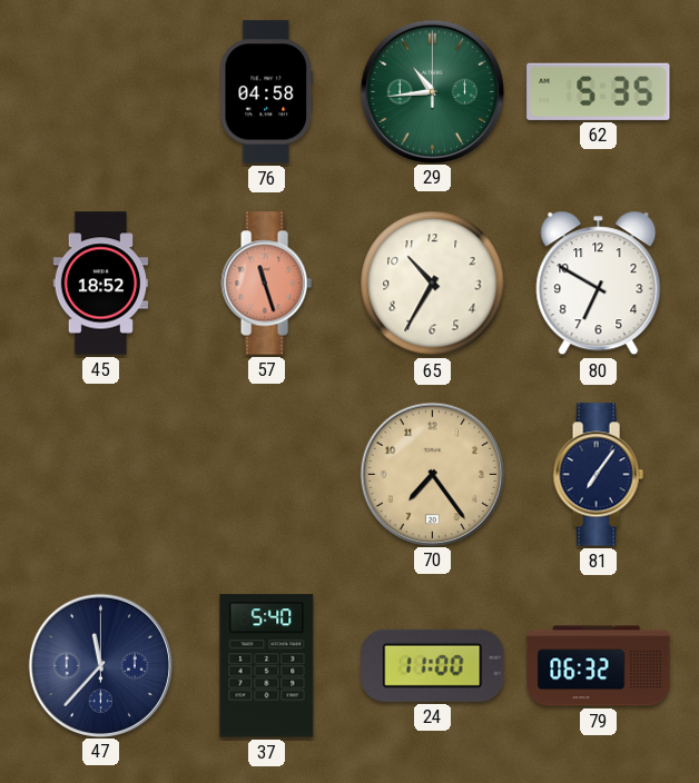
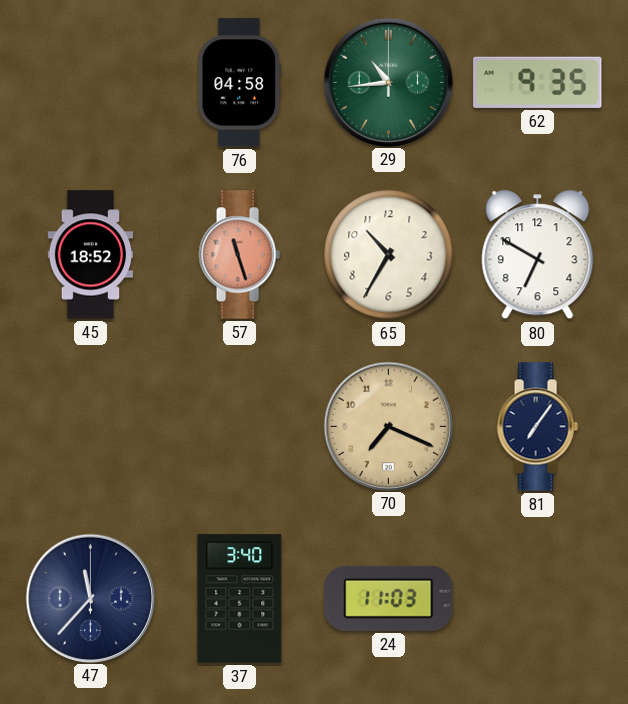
62: 5:35 -> 9:35
70: 7:24 -> 7:19
37: 5:40 -> 3:40
24: 11:00 -> 11:03
79: 06:32 -> none
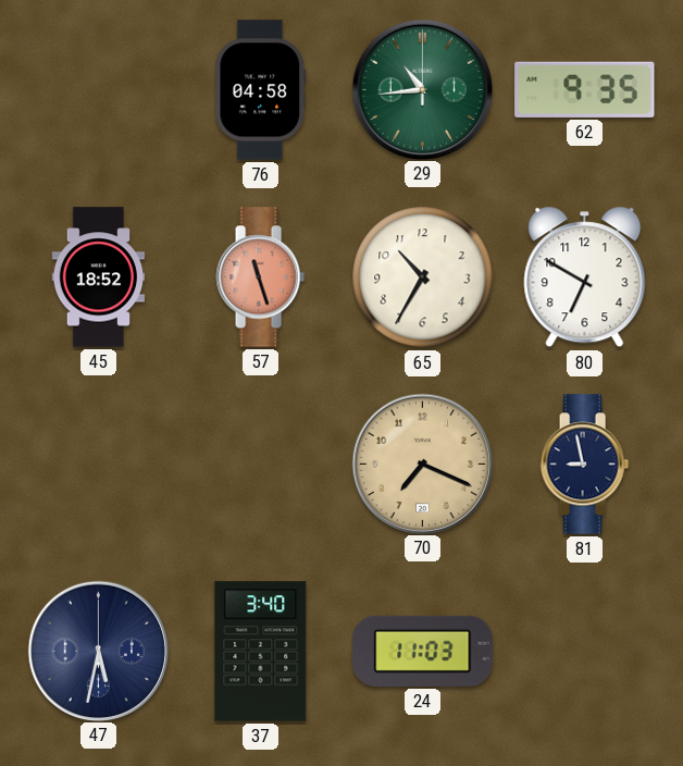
81: 7:06 -> 8:58
47: 11:37 -> 5:32
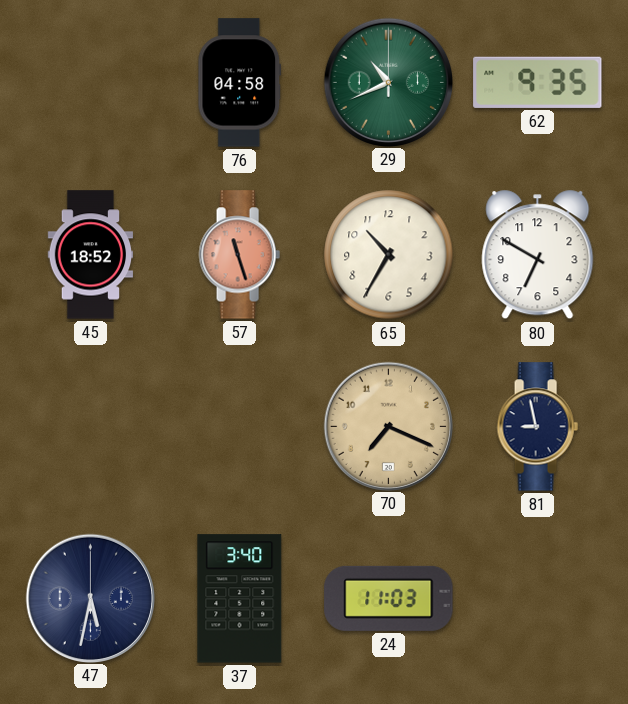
29: 10:44 -> 10:41
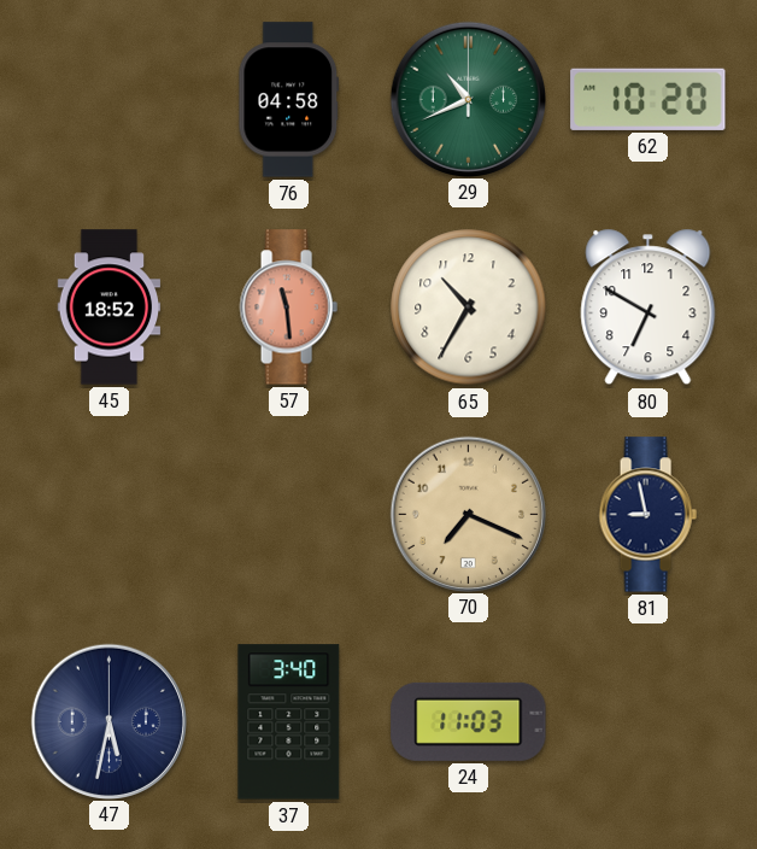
62: 9:35 -> 10:20
57: 11:27 -> 11:29
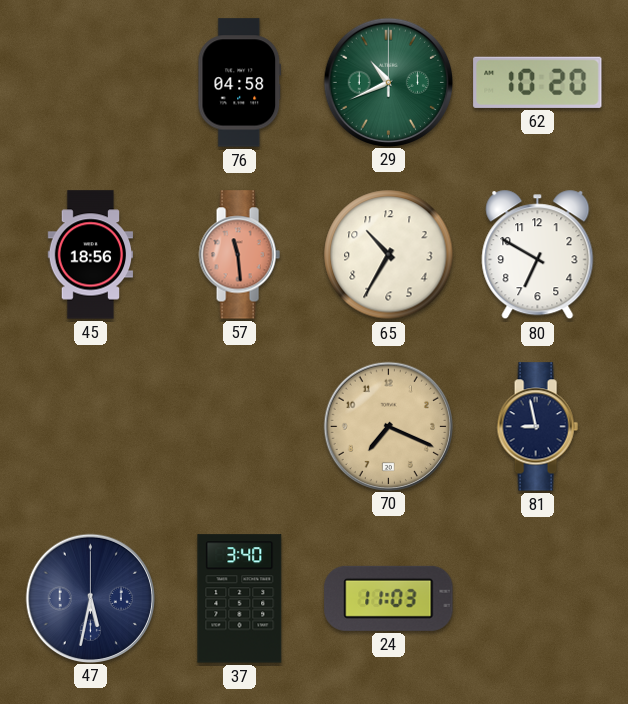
45: 18:52 -> 18:56
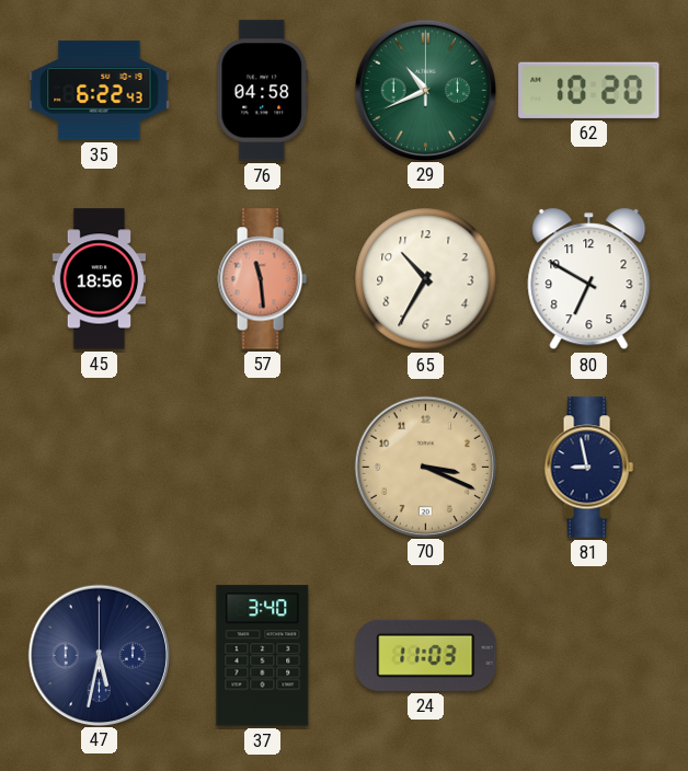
35: none -> 6:22
70: 7:19 -> 3:19
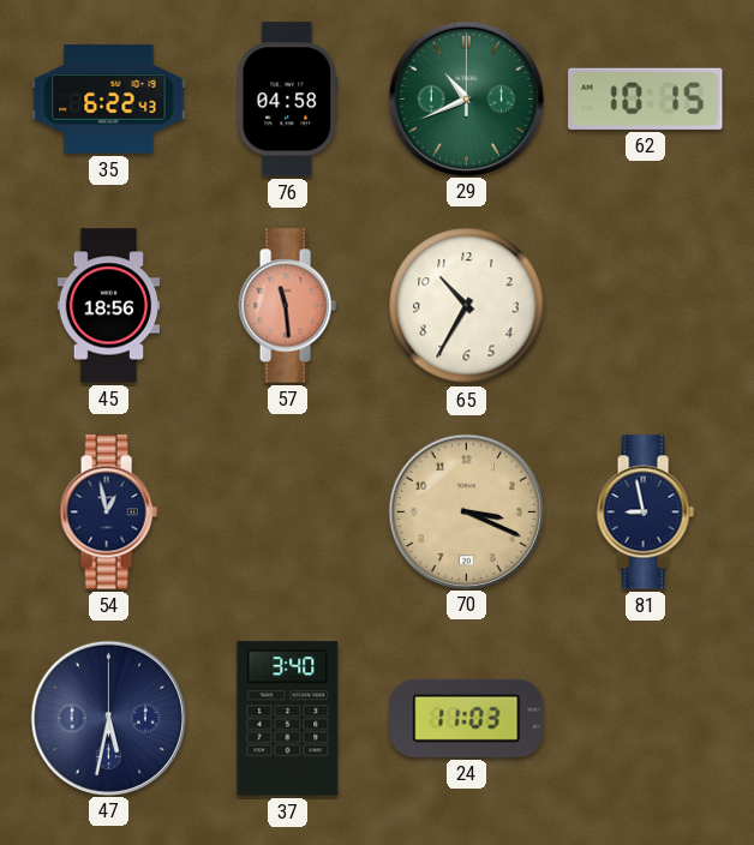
62: 10:20 -> 10:15
80: 6:50 -> none
54: none -> 12:58
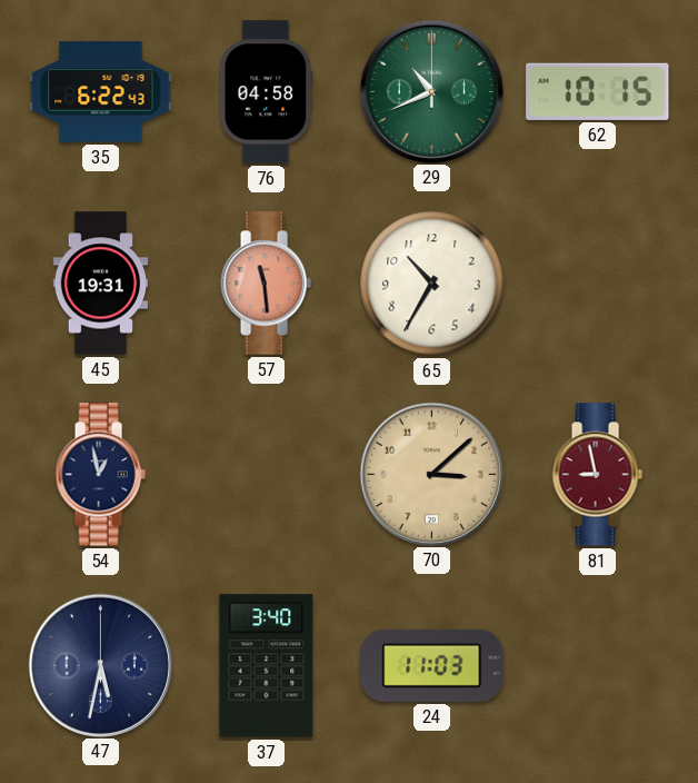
45: 18:56 -> 19:31
70: 3:19 -> 3:08
81 dial: navy -> burgundy
